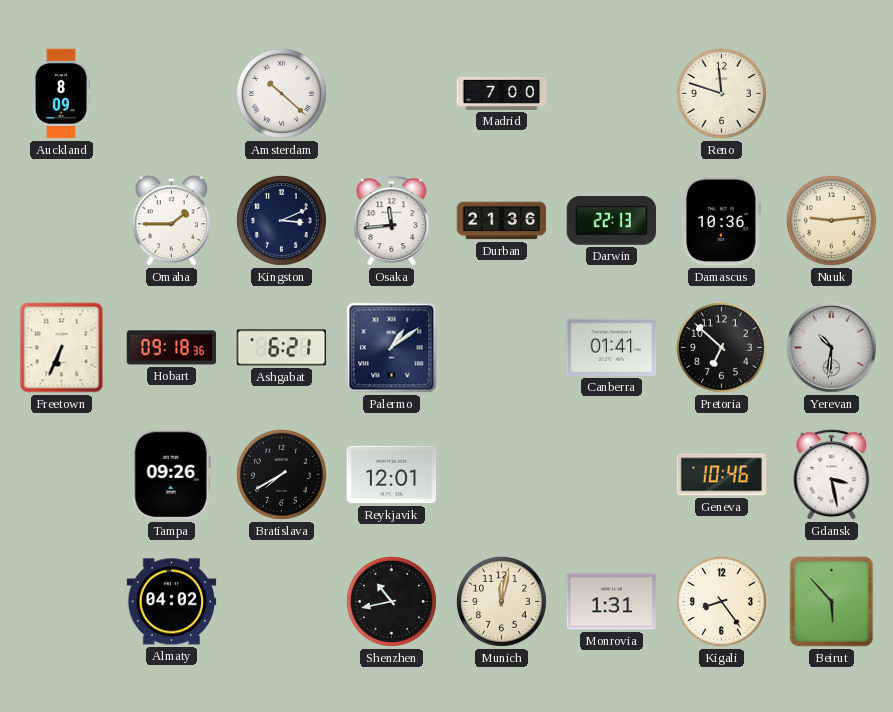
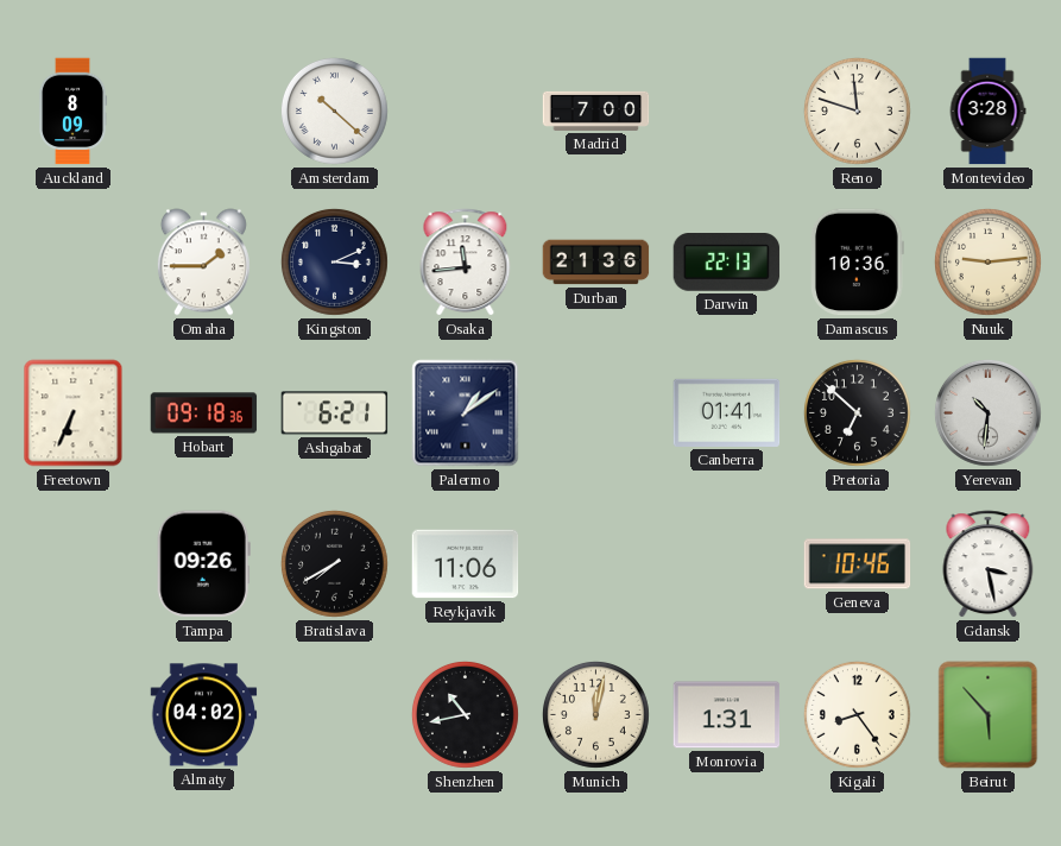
Montevideo: none -> 3:28
Reykjavik: 12:01 -> 11:06
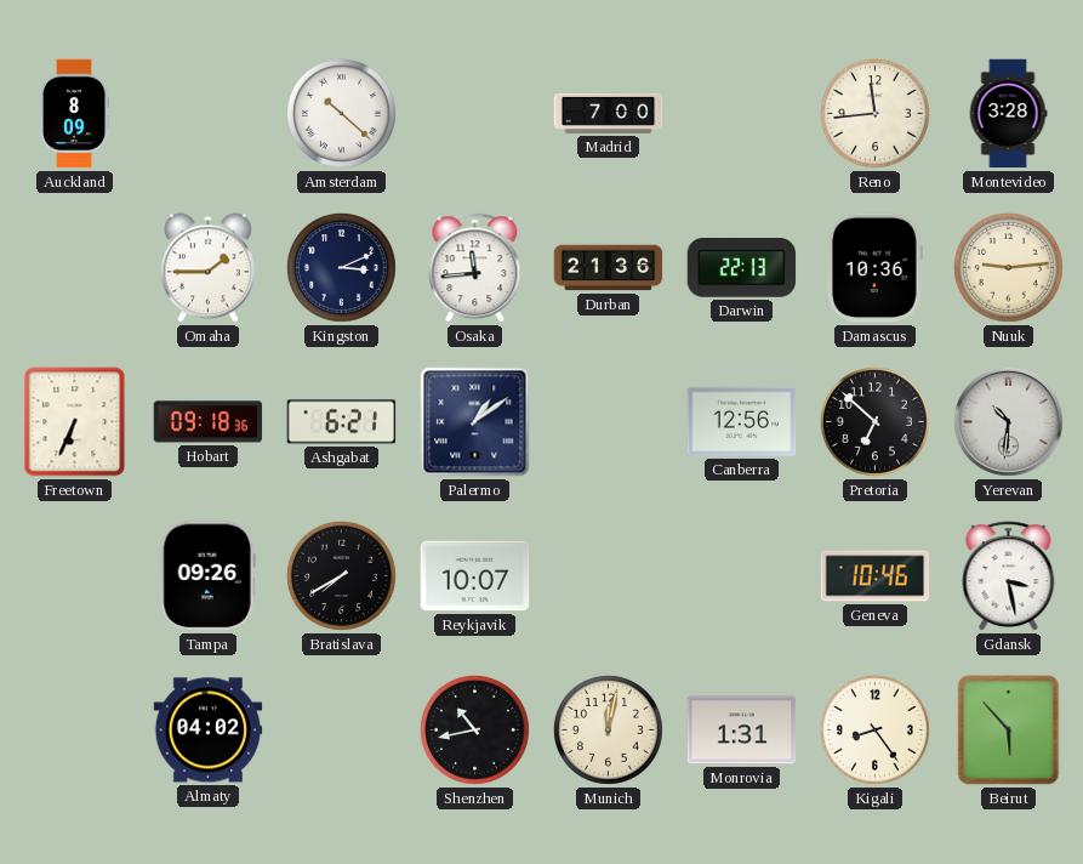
Reno: 11:48 -> 11:44
Canberra: 01:41 -> 12:56
Reykjavik: 11:06 -> 10:07
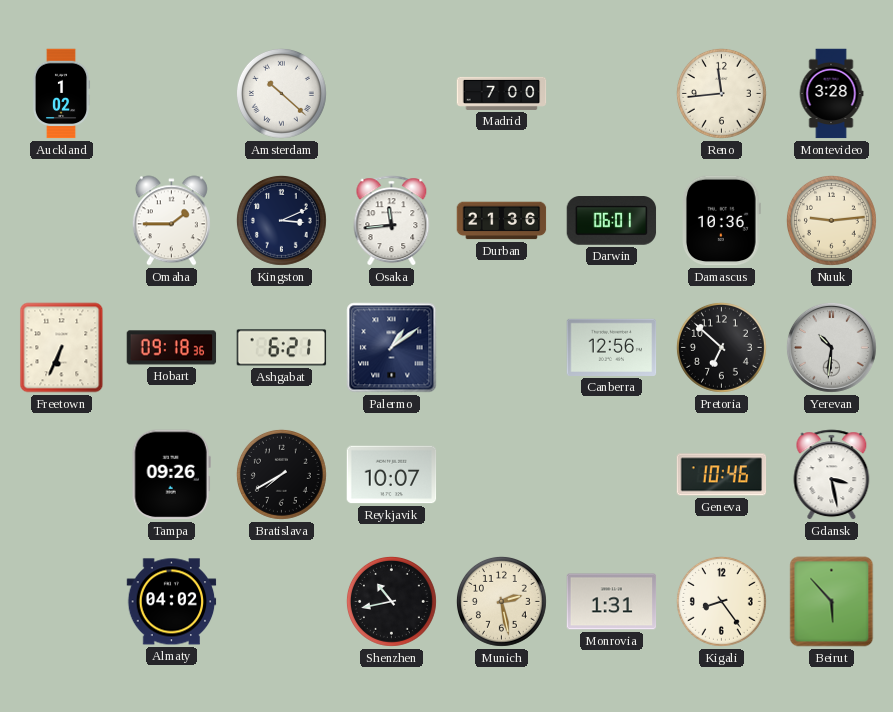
Auckland: 8:09 -> 1:02
Darwin: 22:13 -> 06:01
Munich: 12:02 -> 2:28
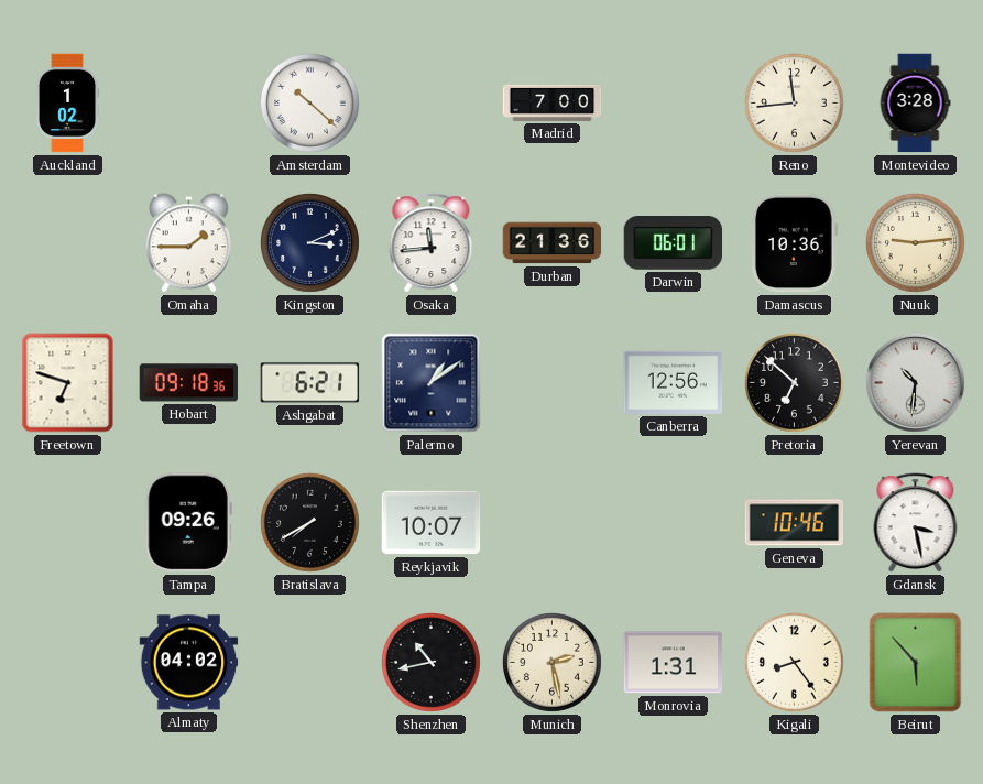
Freetown: 6:34 -> 6:48
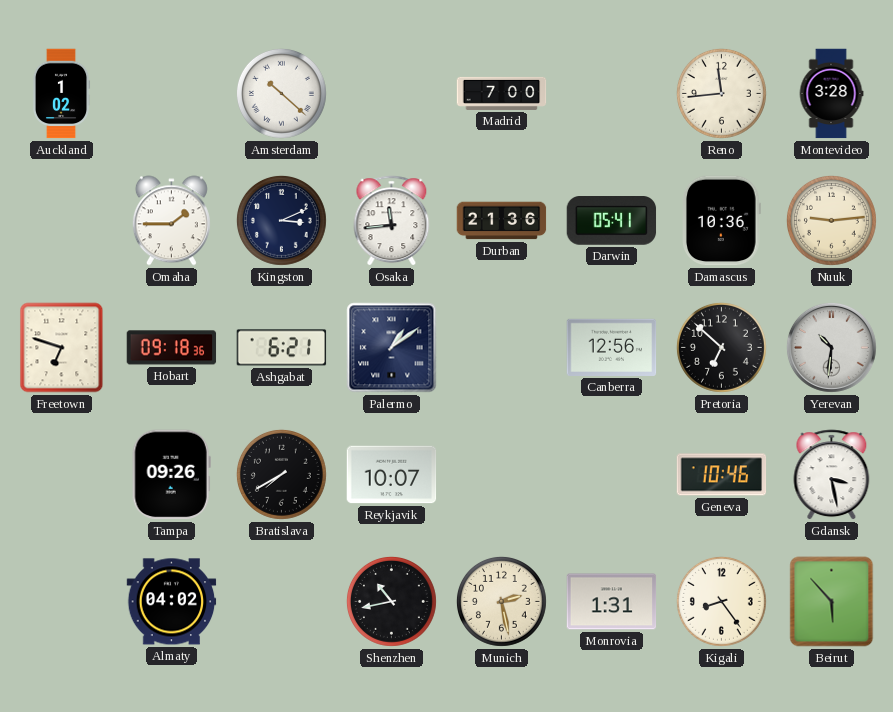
Darwin: 06:01 -> 05:41
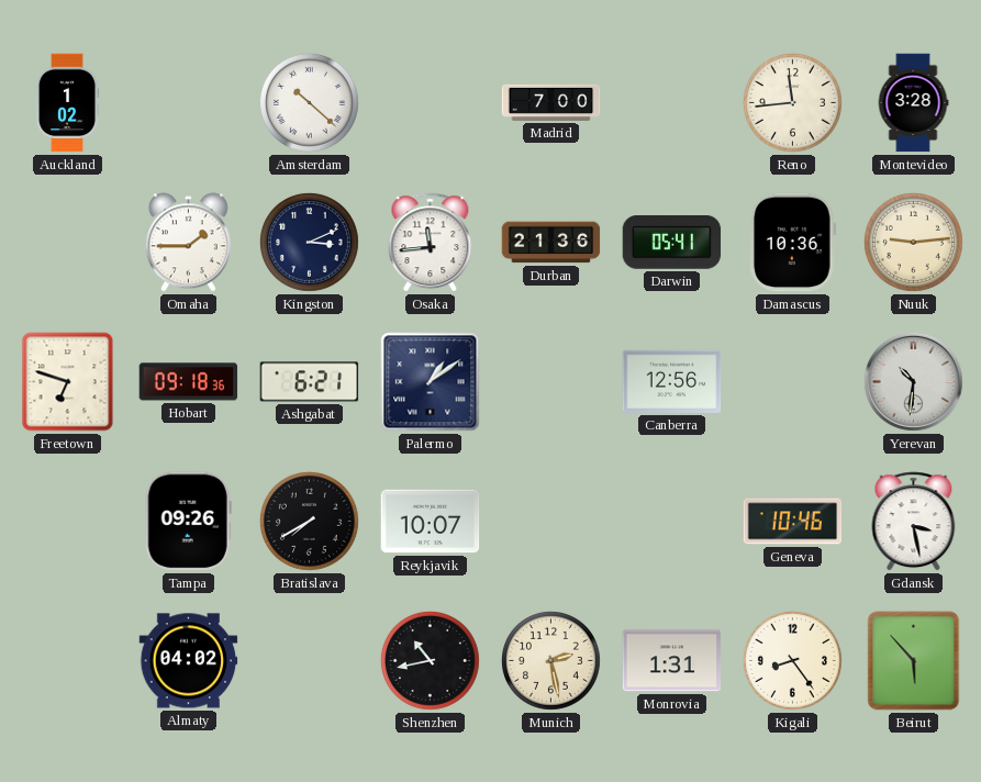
Pretoria: 6:52 -> none
